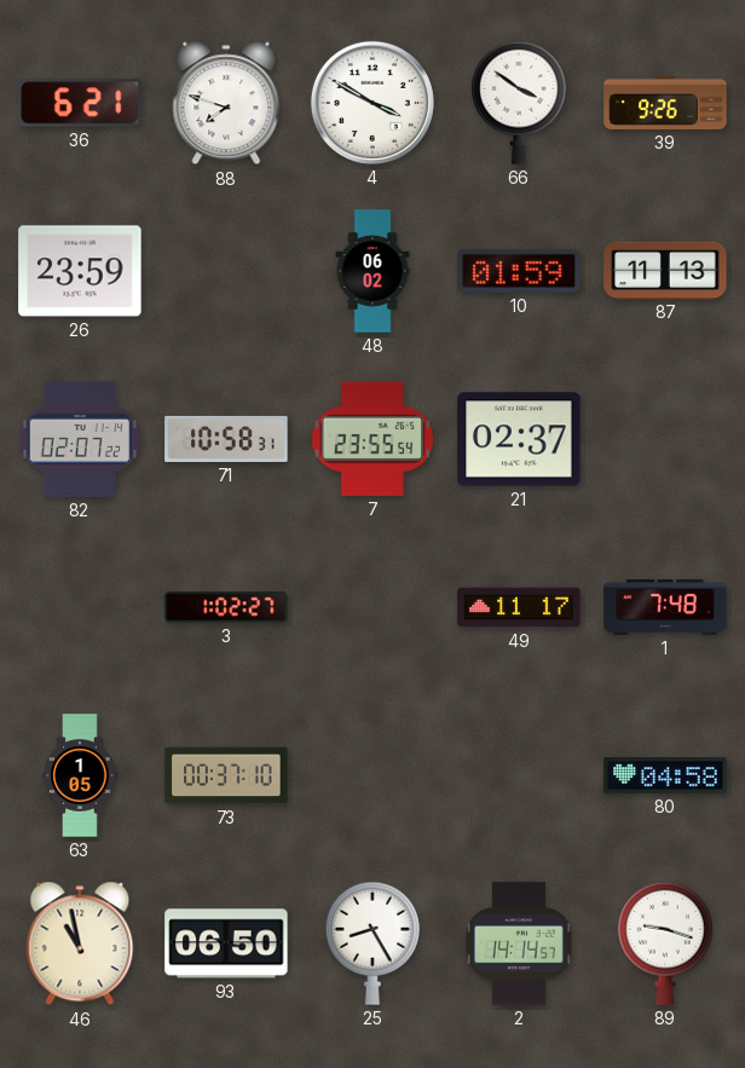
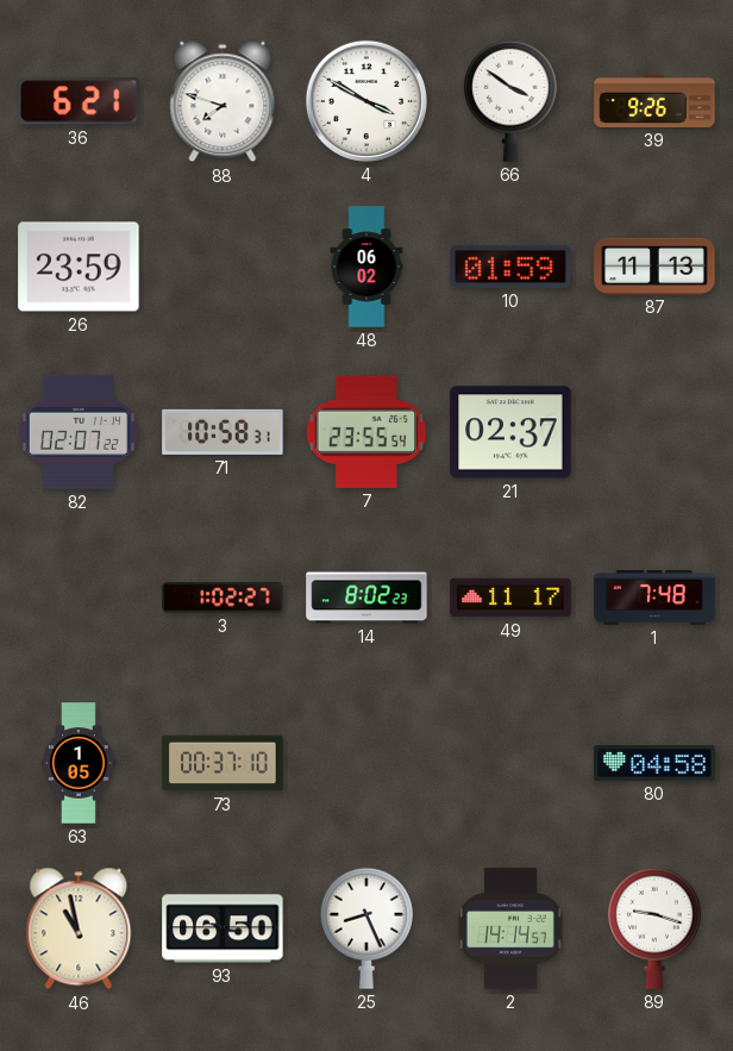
14: none -> 8:02
25: 8:25 -> 8:26
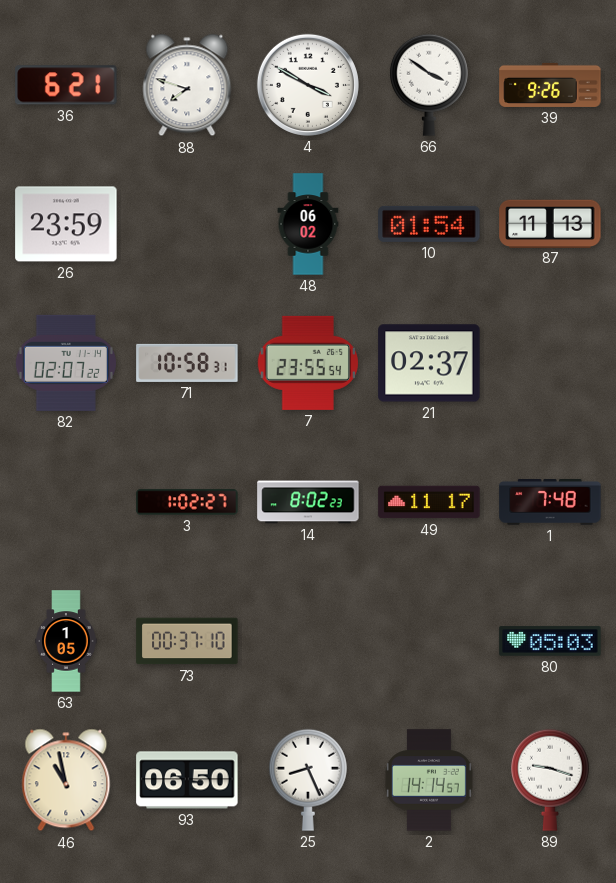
10: 01:59 -> 01:54
80: 04:58 -> 05:03
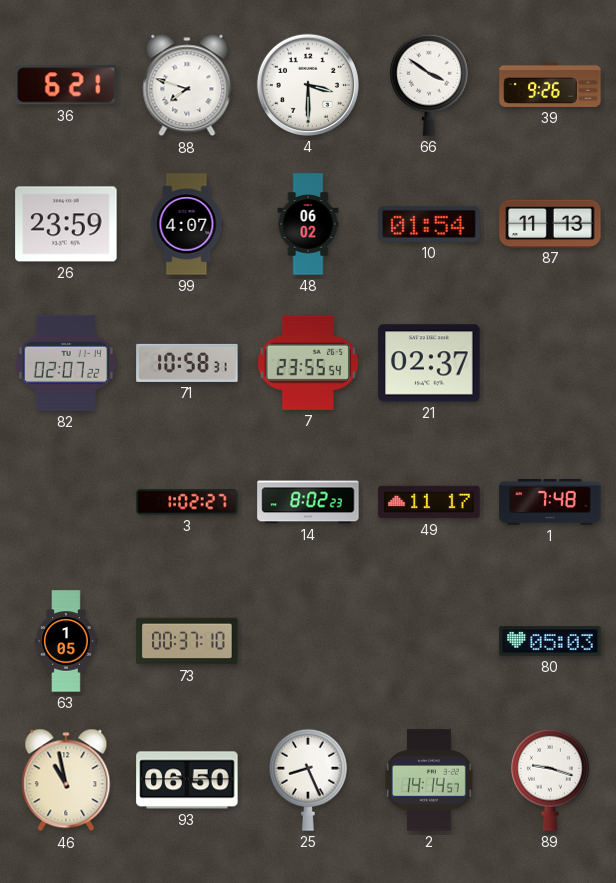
4: 3:50 -> 3:30
99: none -> 4:07
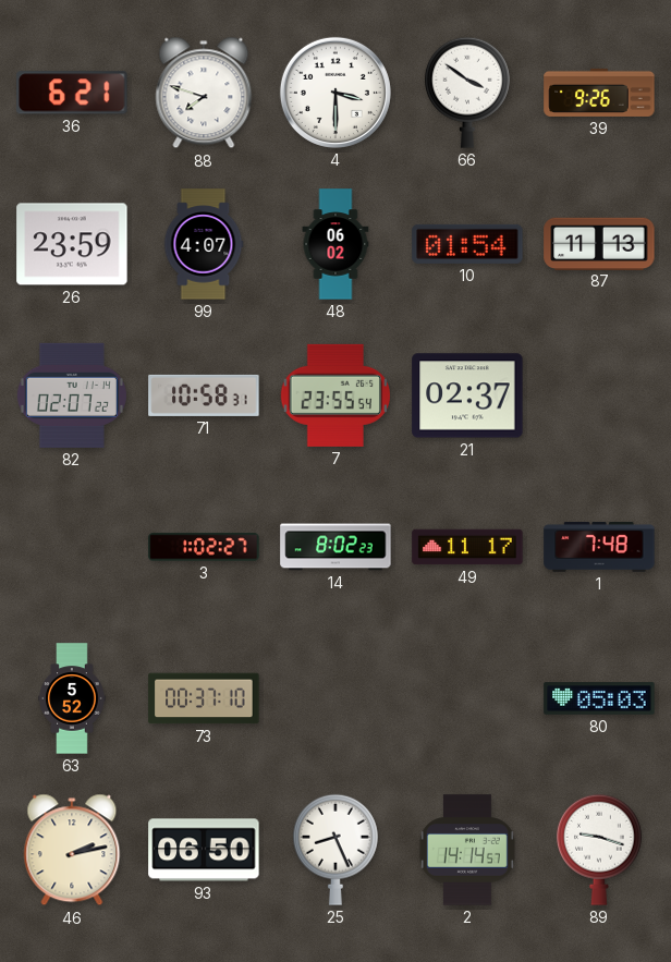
63: 1:05 -> 5:52
46: 10:58 -> 2:13
